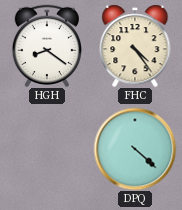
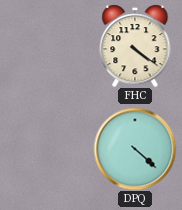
HGH: 8:21 -> none
FHC: 4:24 -> 4:21
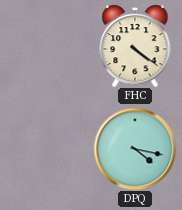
DPQ: 4:22 -> 4:17
